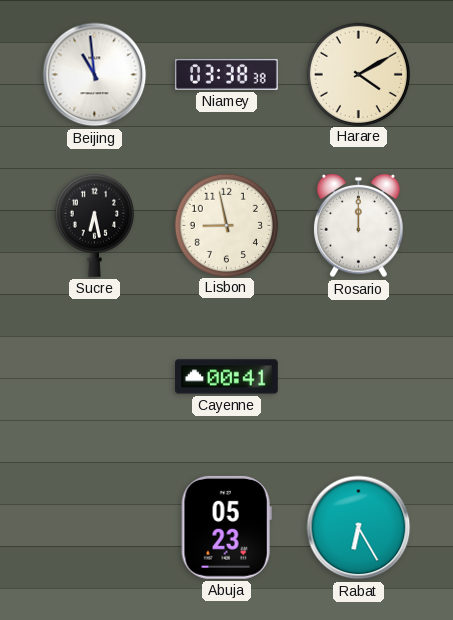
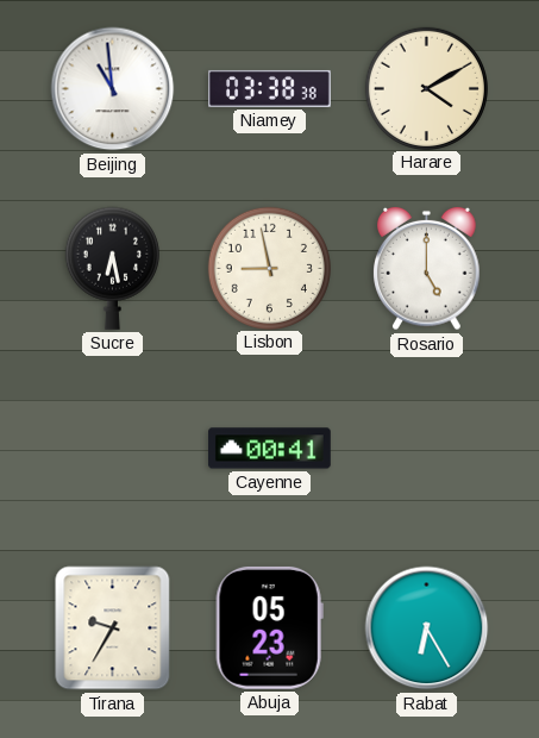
Rosario: 12:00 -> 5:00
Tirana: none -> 9:35
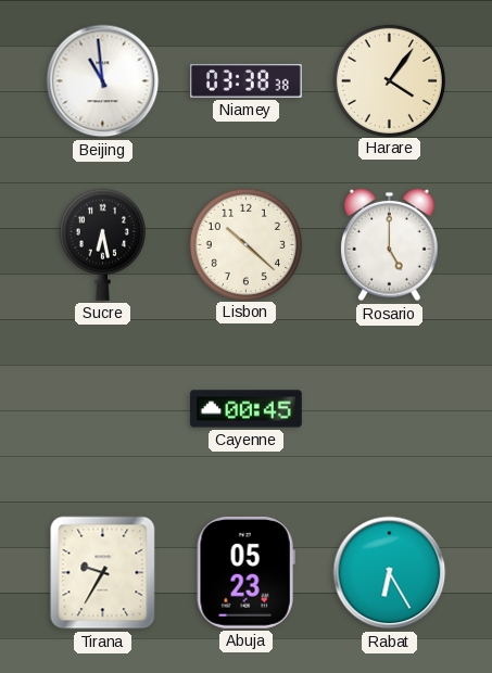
Harare: 4:10 -> 4:06
Lisbon: 8:58 -> 10:22
Cayenne: 00:41 -> 00:45
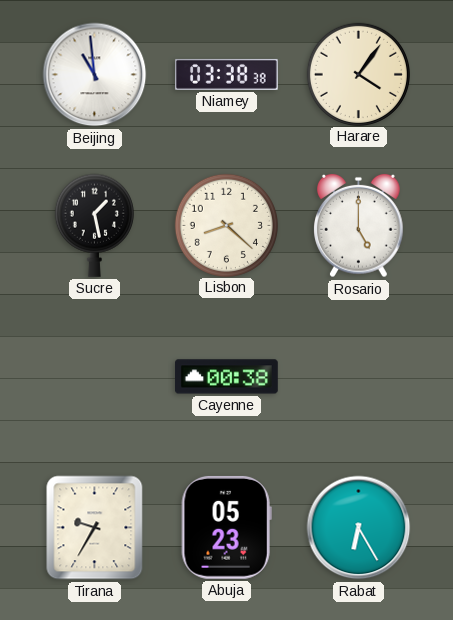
Sucre: 6:28 -> 1:28
Lisbon: 10:22 -> 8:22
Cayenne: 00:45 -> 00:38
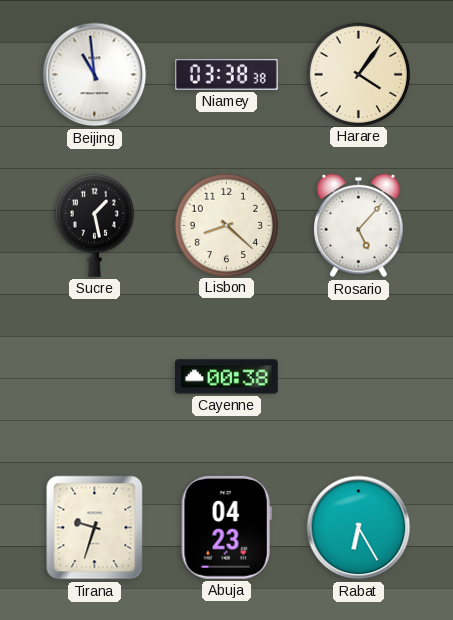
Rosario: 5:00 -> 5:07
Tirana: 9:35 -> 9:33
Abuja: 05:23 -> 04:23
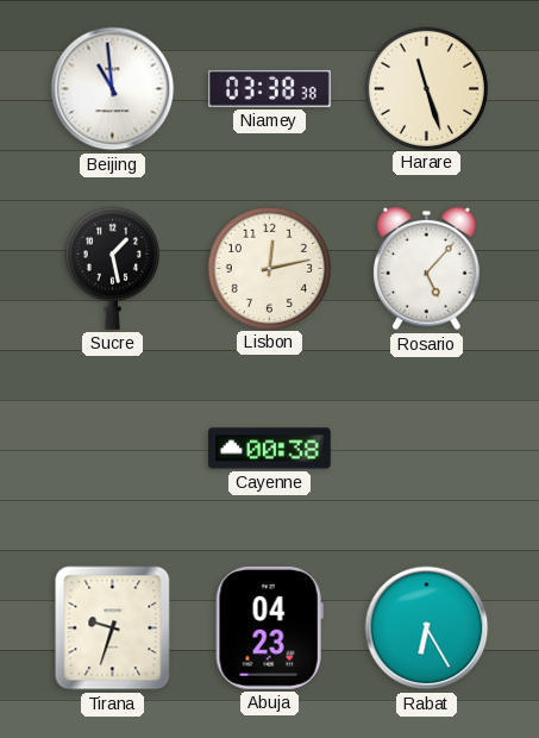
Harare: 4:06 -> 11:27
Lisbon: 8:22 -> 12:13
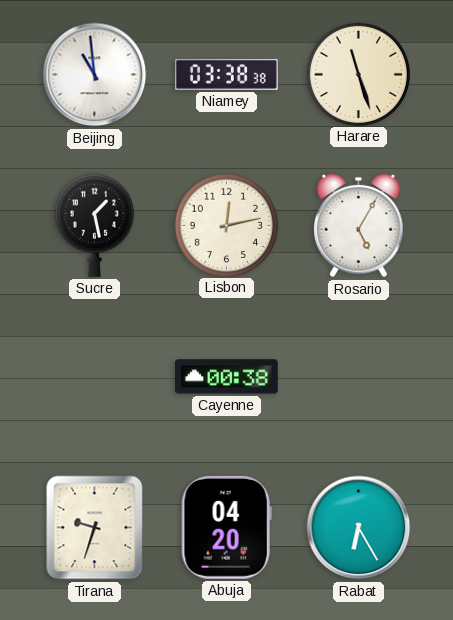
Rosario: 5:07 -> 5:05
Abuja: 04:23 -> 04:20
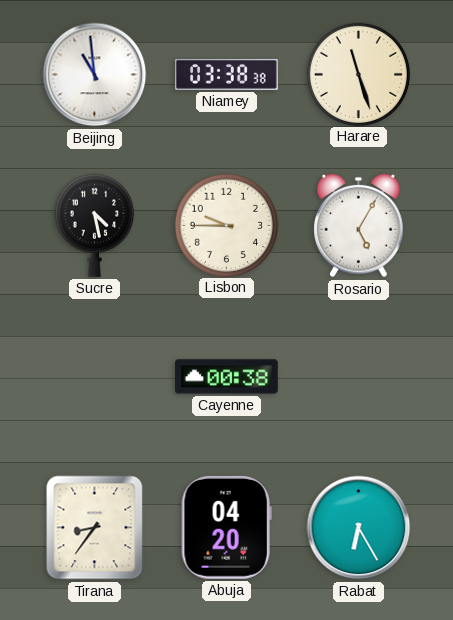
Sucre: 1:28 -> 4:28
Lisbon: 12:13 -> 9:45
Tirana: 9:33 -> 8:36
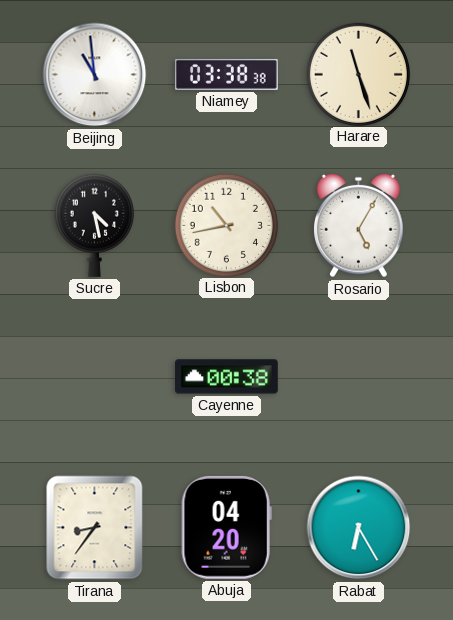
Lisbon: 9:45 -> 10:43
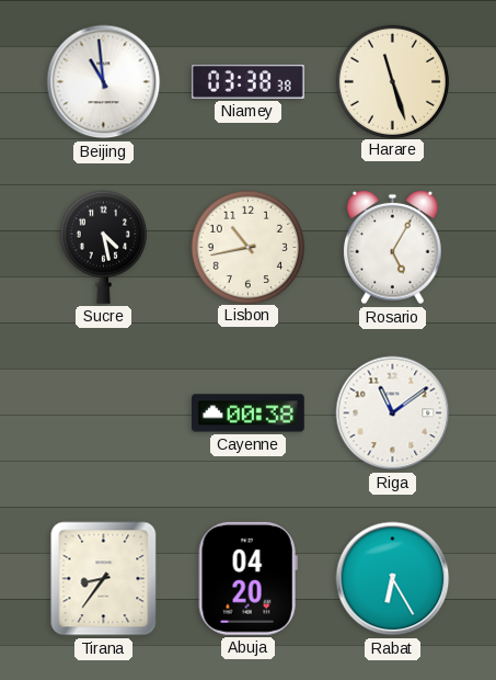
Riga: none -> 11:09
